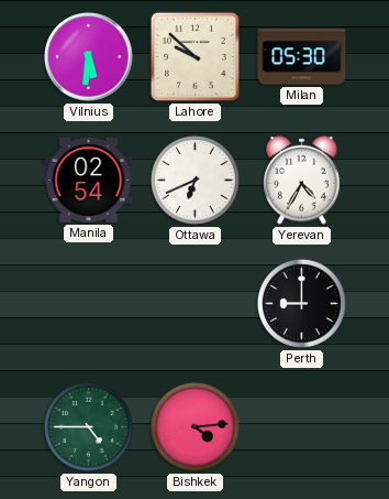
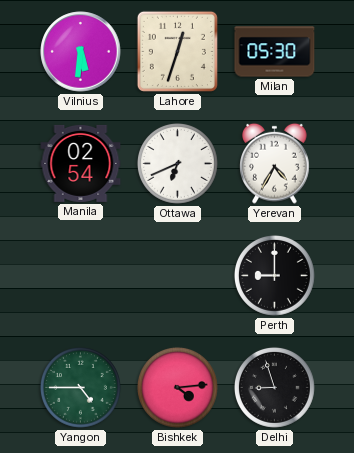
Lahore: 9:52 -> 12:33
Delhi: none -> 8:57
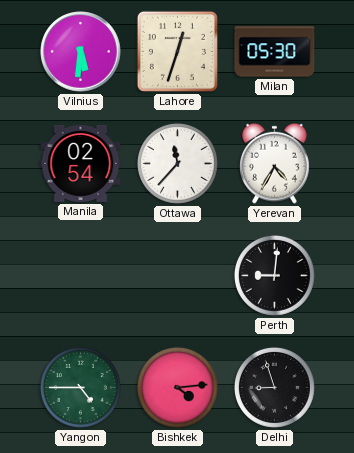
Ottawa: 6:41 -> 11:37
Perth: 9:00 -> 9:01
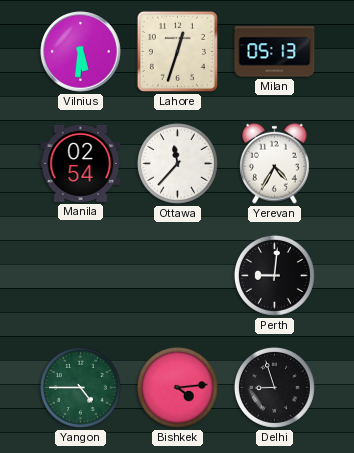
Milan: 05:30 -> 05:13
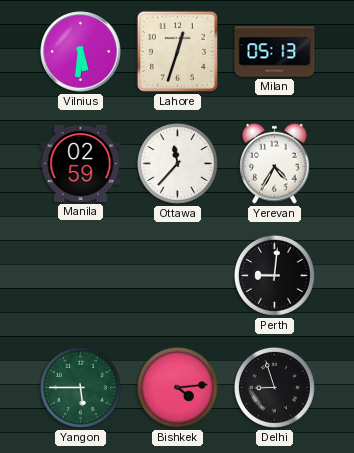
Manila: 02:54 -> 02:59
Yangon: 4:45 -> 5:45
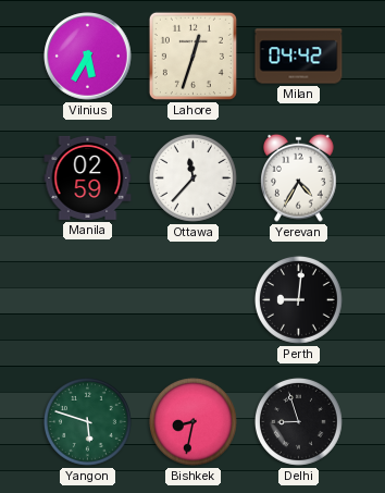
Vilnius: 5:31 -> 5:35
Milan: 05:13 -> 04:42
Yangon: 5:45 -> 5:48
Bishkek: 4:14 -> 8:32
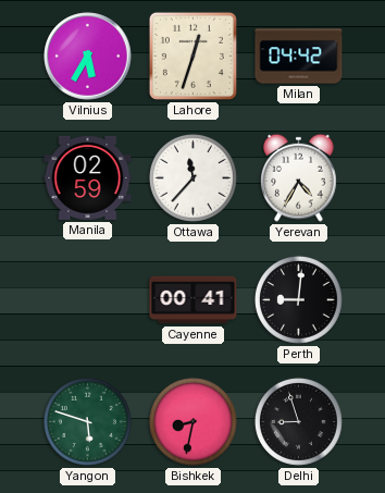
Cayenne: none -> 00:41
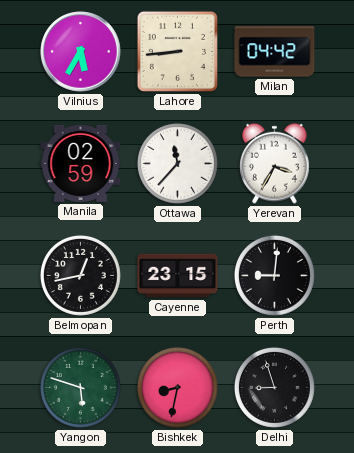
Lahore: 12:33 -> 8:44
Yerevan: 4:35 -> 3:35
Belmopan: none -> 12:43
Cayenne: 00:41 -> 23:15
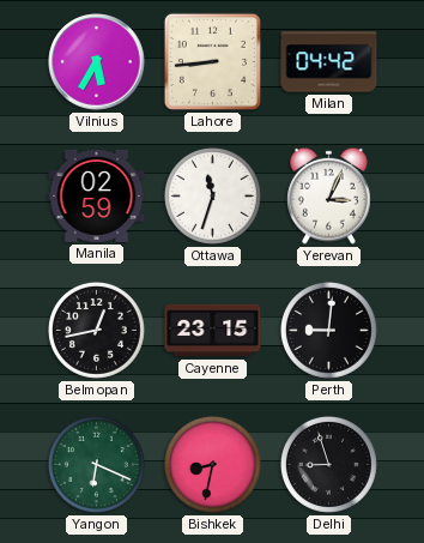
Ottawa: 11:37 -> 11:33
Yerevan: 3:35 -> 3:04
Yangon: 5:48 -> 6:19
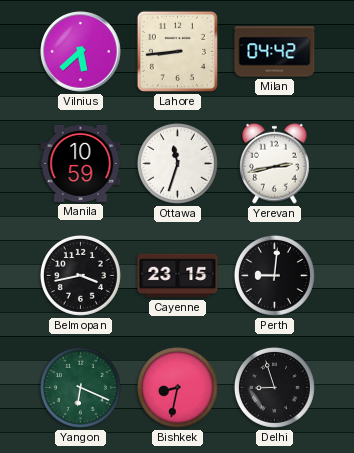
Vilnius: 5:35 -> 5:38
Manila: 02:59 -> 10:59
Yerevan: 3:04 -> 2:43
Belmopan: 12:43 -> 3:43
